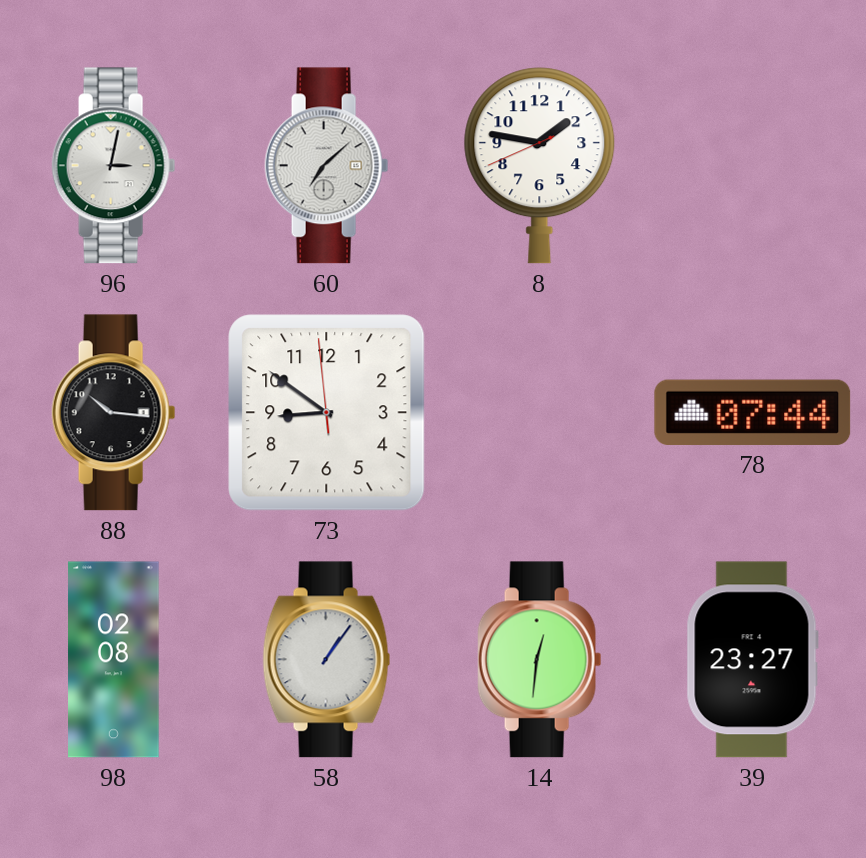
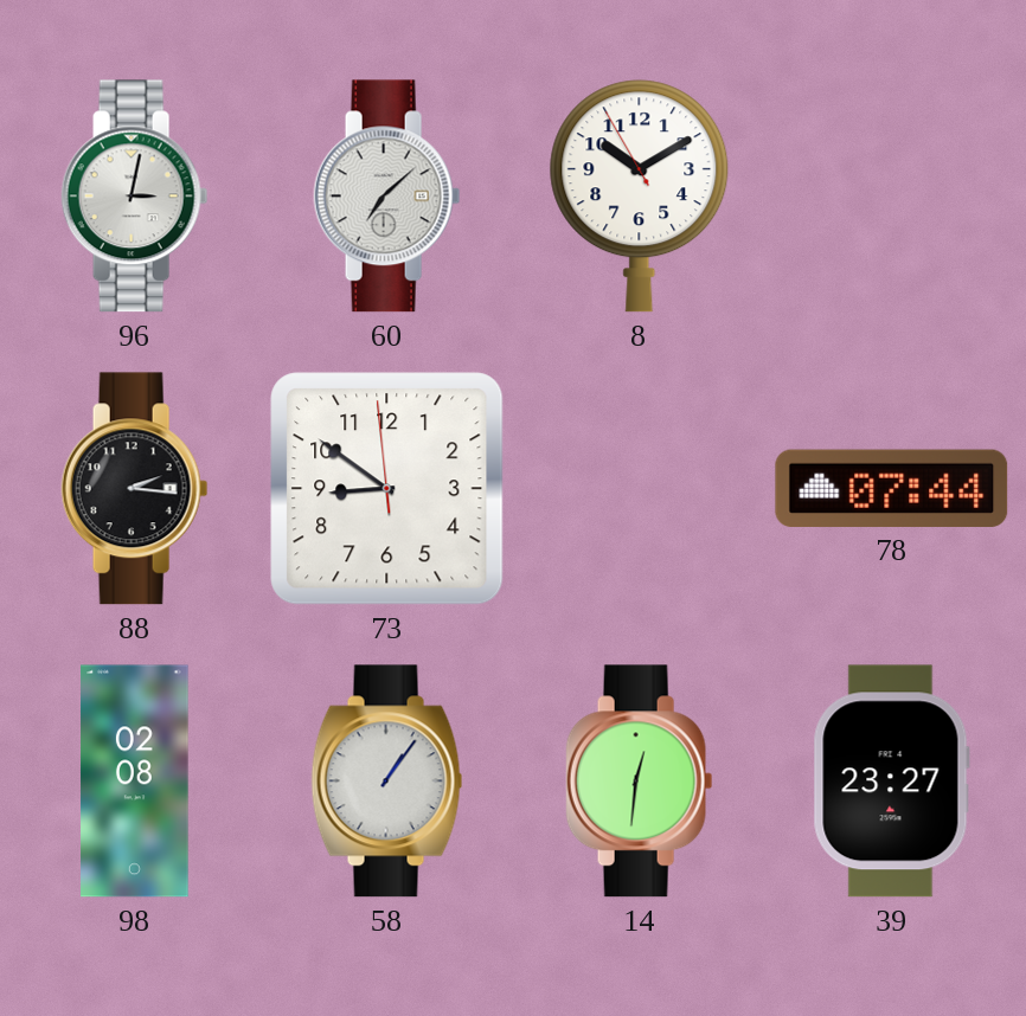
8: 1:46 -> 10:09
88: 10:16 -> 2:16
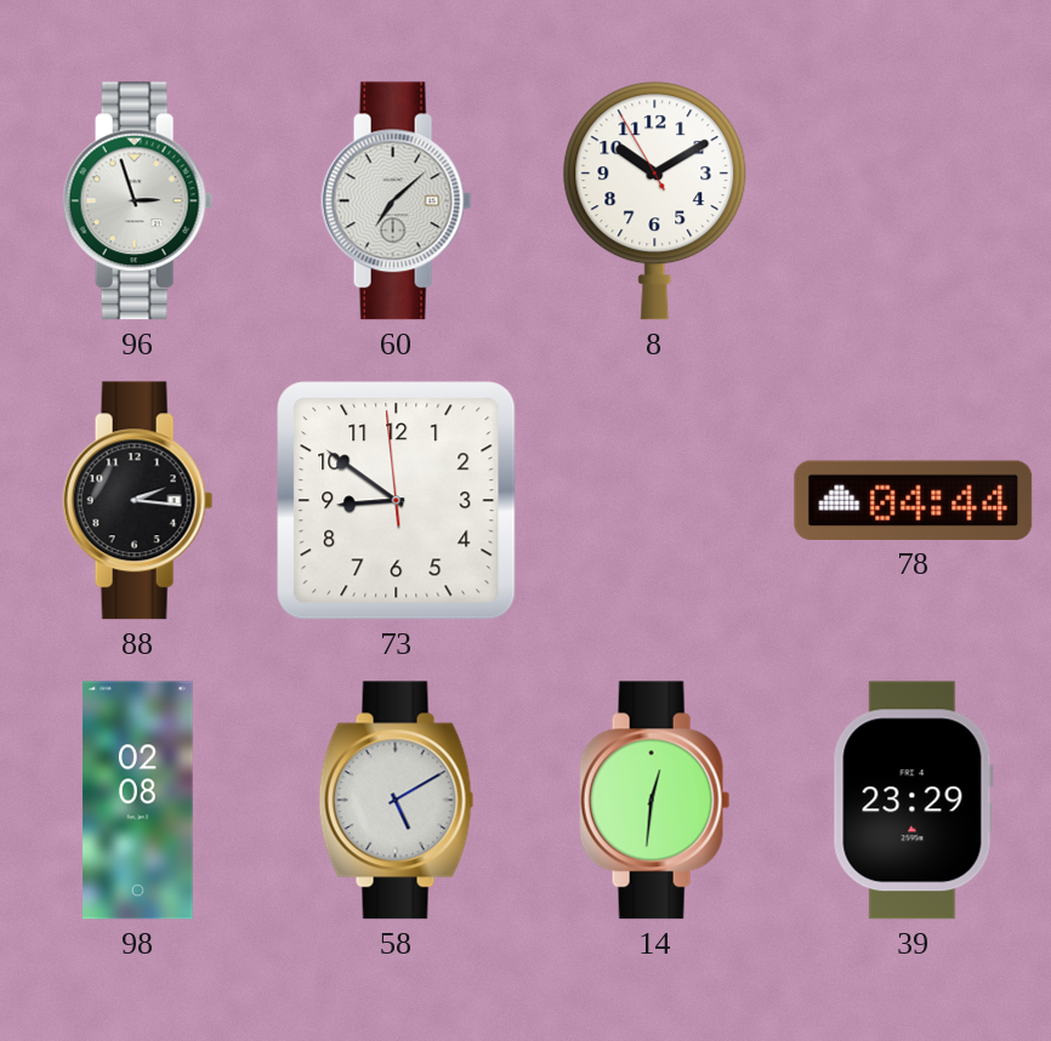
96: 3:02 -> 2:57
78: 07:44 -> 04:44
58: 1:06 -> 5:10
39: 23:27 -> 23:29
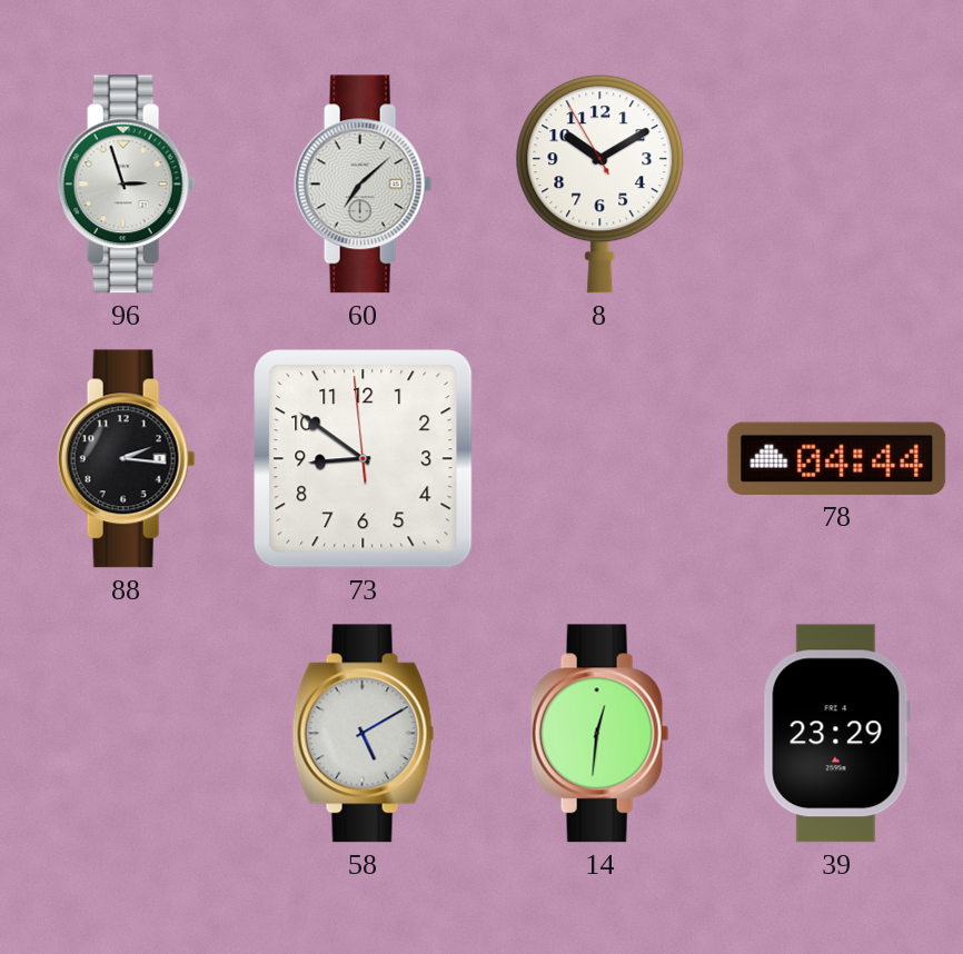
98: 02:08 -> none
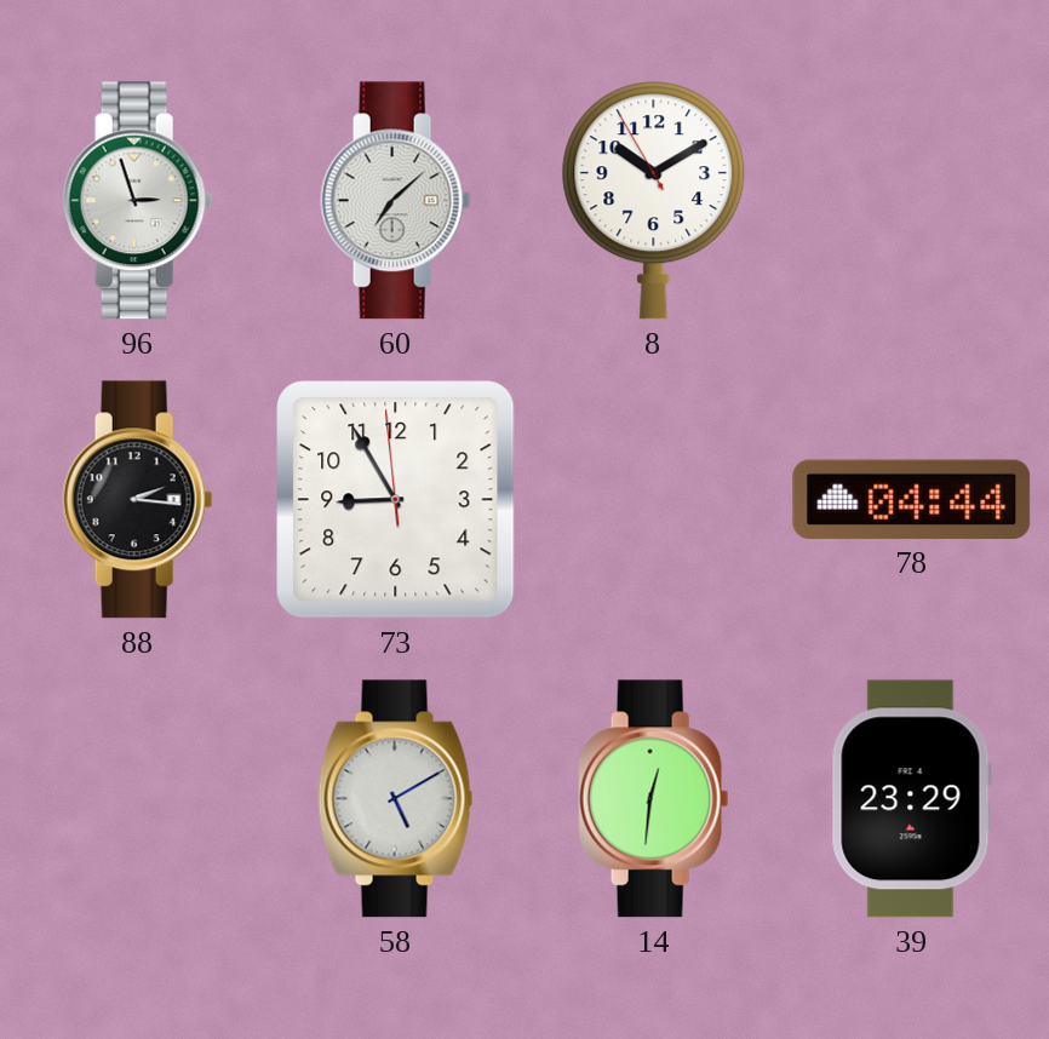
73: 8:50 -> 8:54
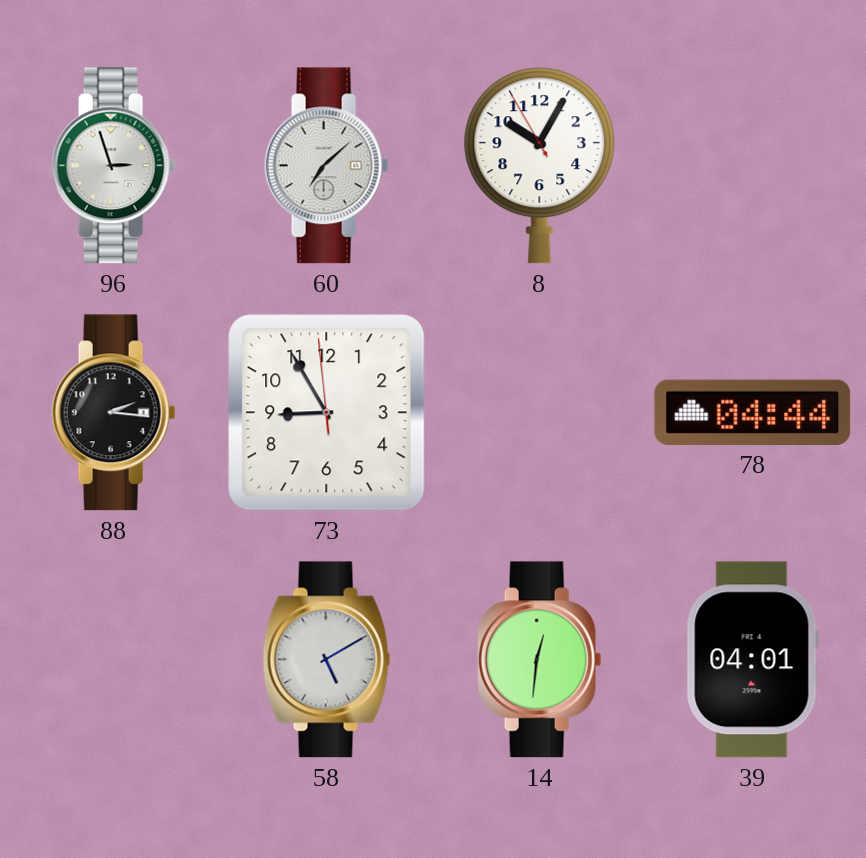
8: 10:09 -> 10:04
39: 23:29 -> 04:01
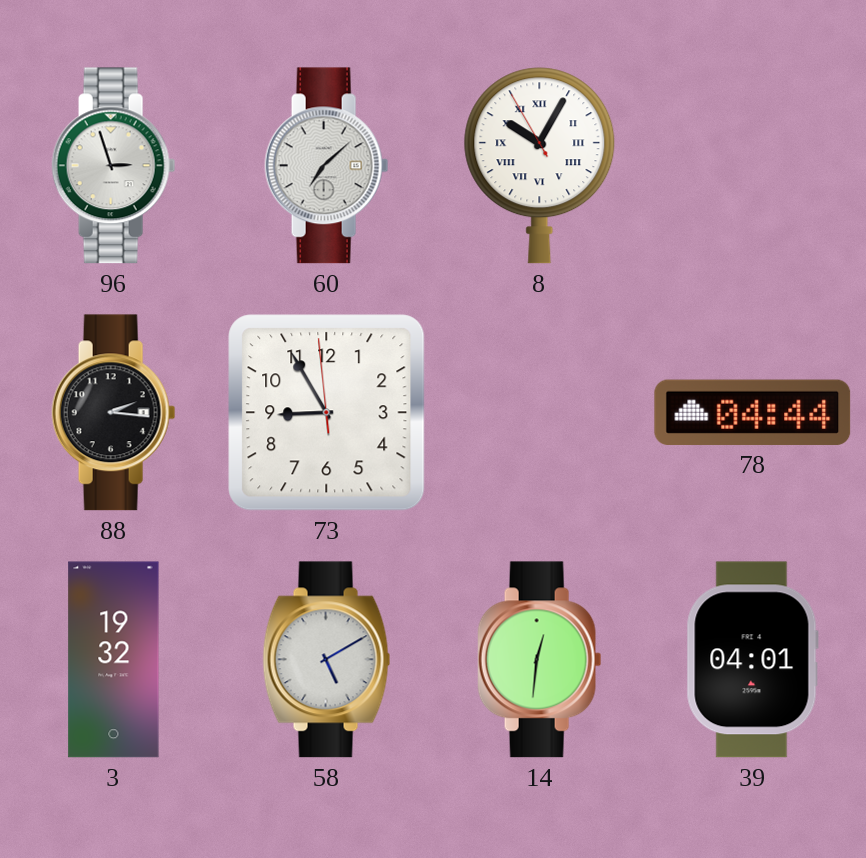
8 numerals: Arabic -> Roman
3: none -> 19:32
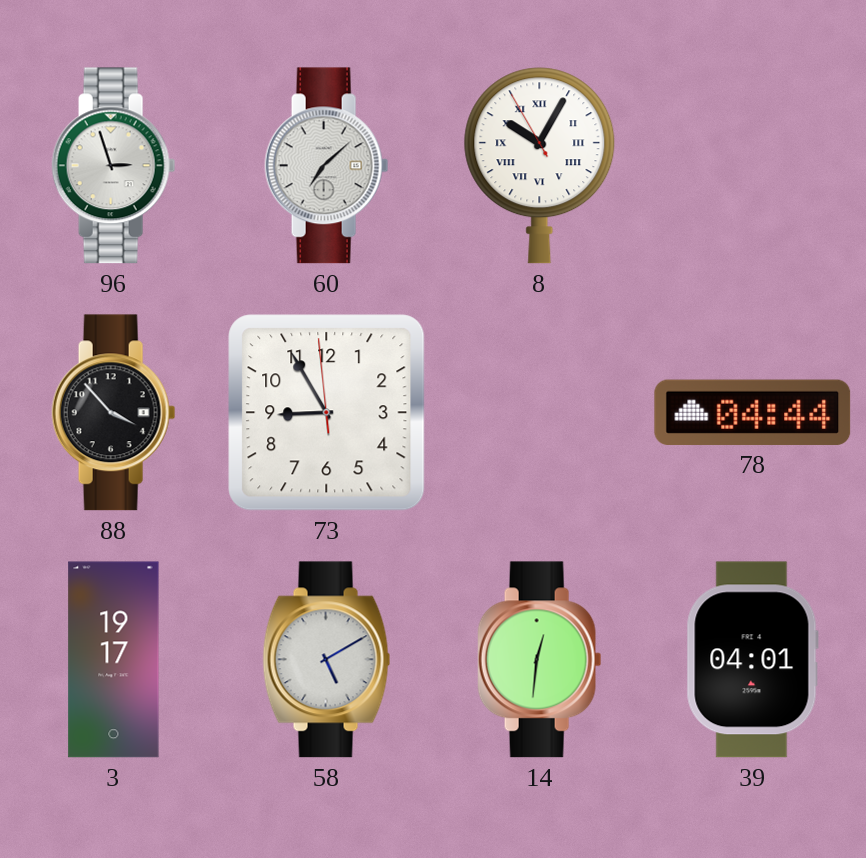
88: 2:16 -> 3:53
3: 19:32 -> 19:17
